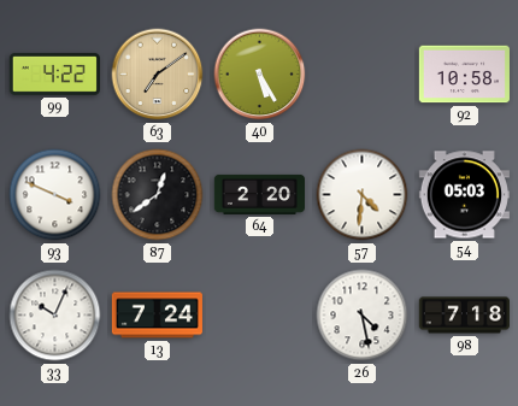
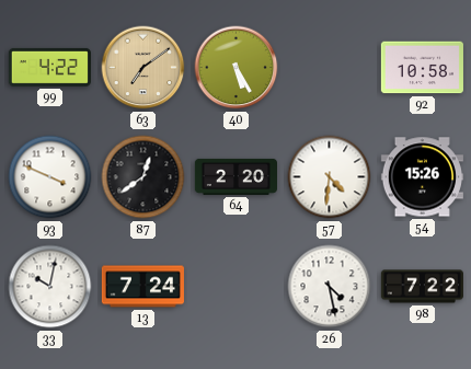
54: 05:03 -> 15:26
33: 10:04 -> 10:02
98: 7:18 -> 7:22
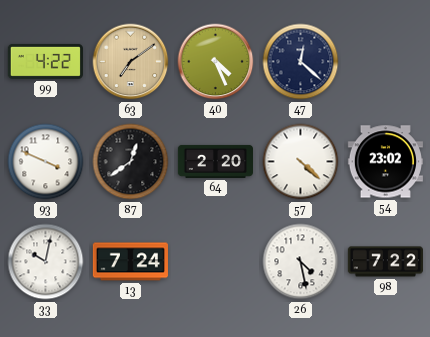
40: 5:25 -> 4:26
47: none -> 12:22
92: 10:58 -> none
57: 4:31 -> 4:22
54: 15:26 -> 23:02
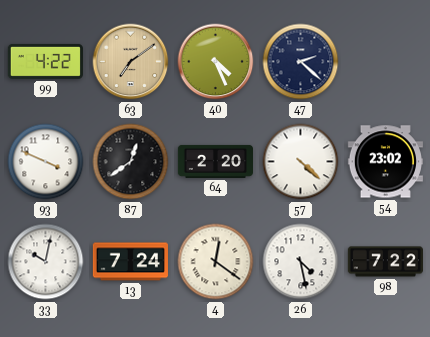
47: 12:22 -> 2:22
4: none -> 12:21
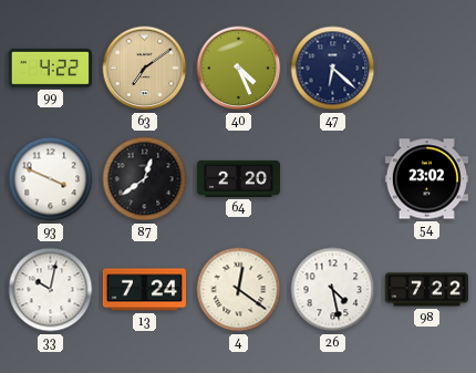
47: 2:22 -> 6:22
57: 4:22 -> none
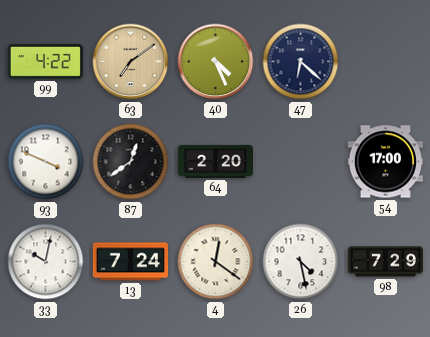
54: 23:02 -> 17:00
98: 7:22 -> 7:29
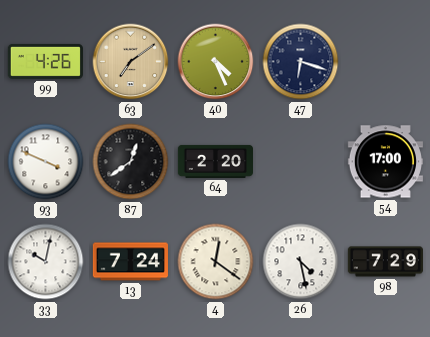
99: 4:22 -> 4:26
47: 6:22 -> 6:18
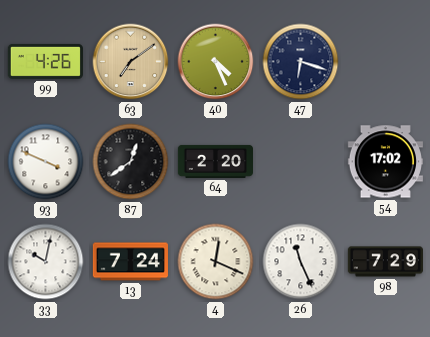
54: 17:00 -> 17:02
4: 12:21 -> 12:19
26: 4:28 -> 11:26
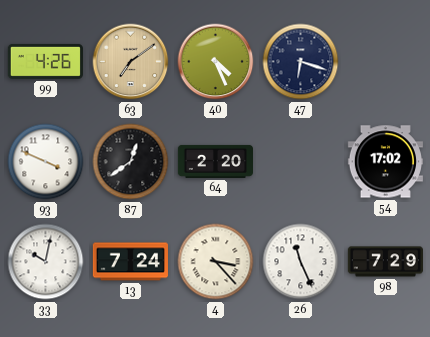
4: 12:19 -> 3:23
